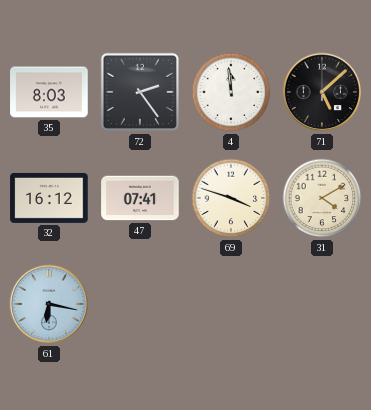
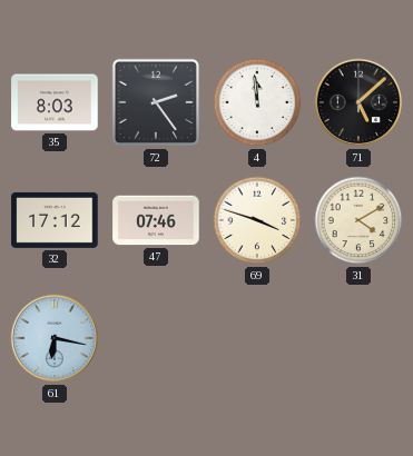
32: 16:12 -> 17:12
47: 07:41 -> 07:46
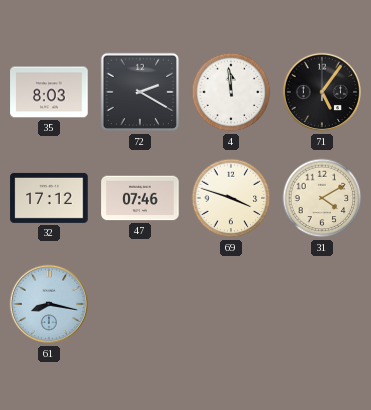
72: 2:24 -> 2:20
71: 5:08 -> 5:06
61: 6:17 -> 8:17
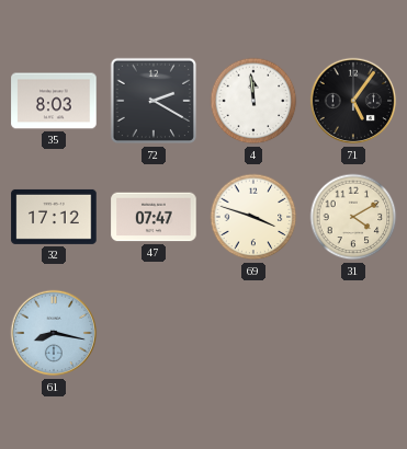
47: 07:46 -> 07:47
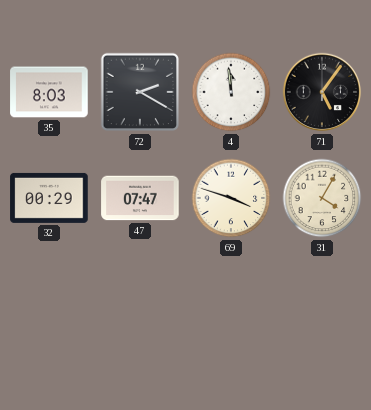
32: 17:12 -> 00:29
31: 4:10 -> 4:05
61: 8:17 -> none
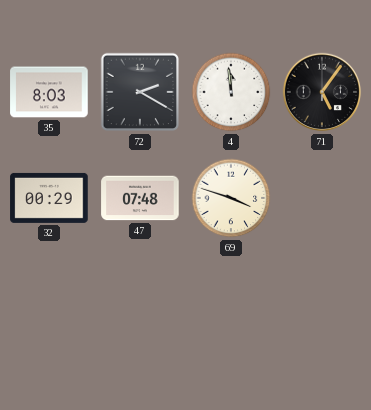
47: 07:47 -> 07:48
31: 4:05 -> none
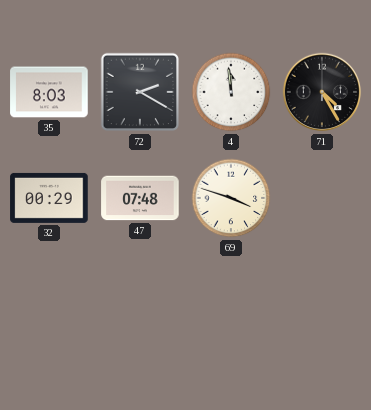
71: 5:06 -> 4:25
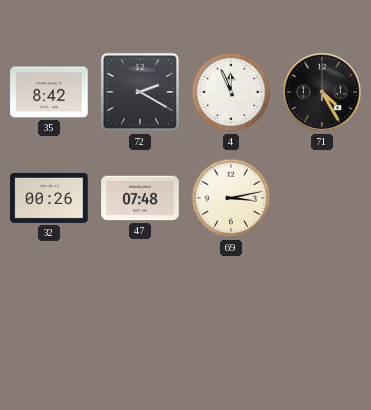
35: 8:03 -> 8:42
4: 11:59 -> 11:56
32: 00:29 -> 00:26
69: 3:48 -> 3:13
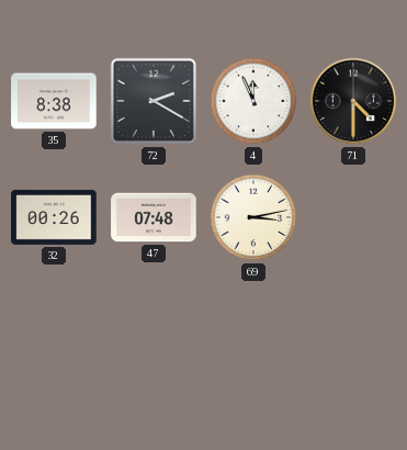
35: 8:42 -> 8:38
71: 4:25 -> 4:30
